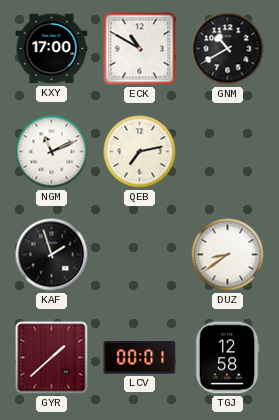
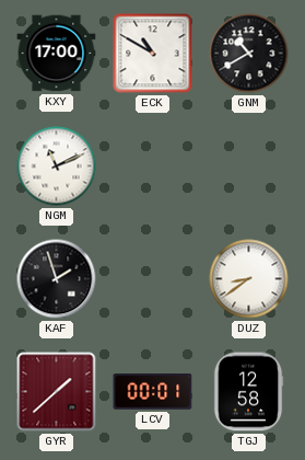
QEB: 7:13 -> none
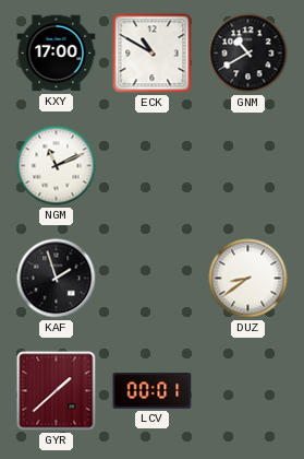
TGJ: 12:58 -> none
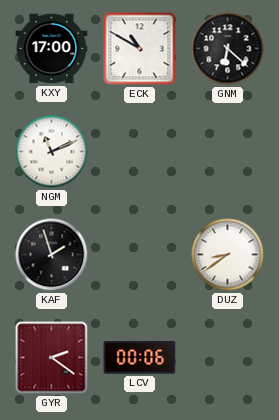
GNM: 10:40 -> 6:22
GYR: 1:38 -> 2:21
LCV: 00:01 -> 00:06
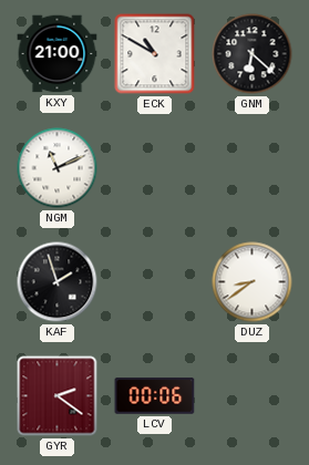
KXY: 17:00 -> 21:00
